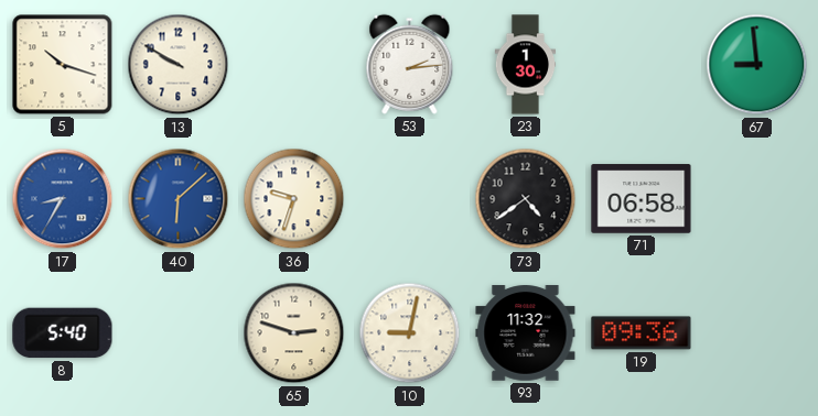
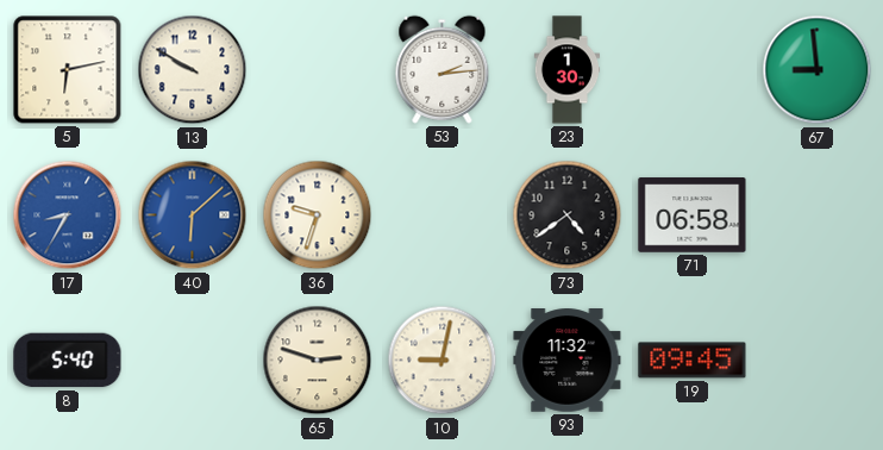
5: 10:18 -> 6:13
19: 09:36 -> 09:45
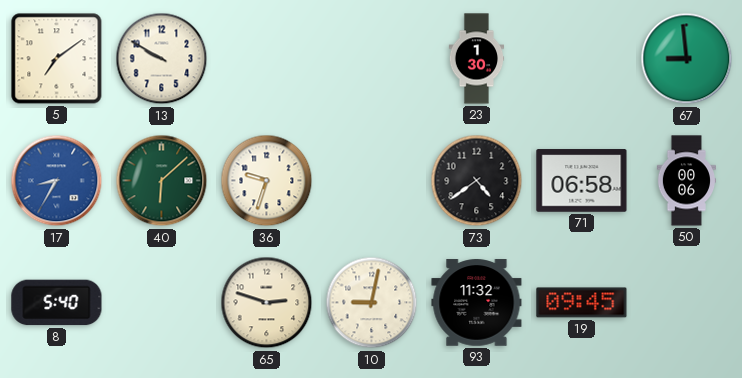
5: 6:13 -> 7:09
53: 2:14 -> none
40 dial: blue -> green
50: none -> 00:06
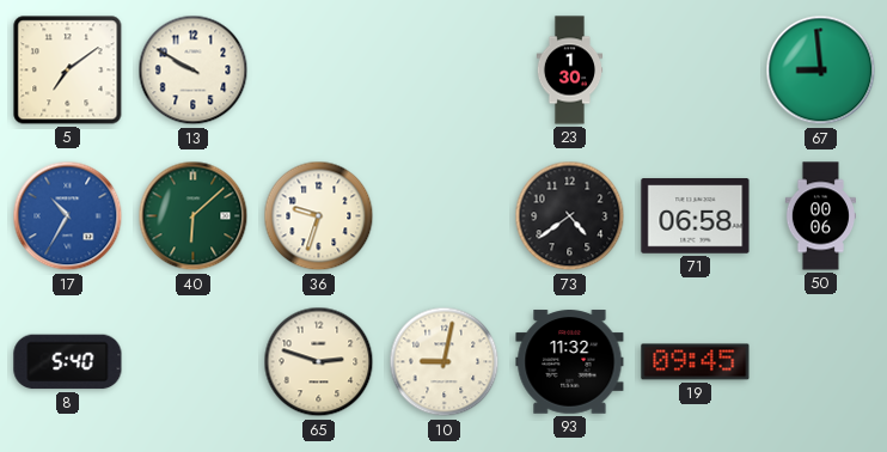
17: 8:35 -> 10:35
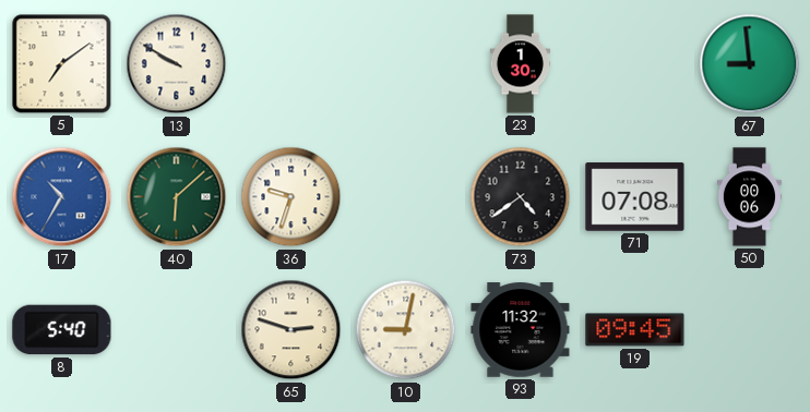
71: 06:58 -> 07:08
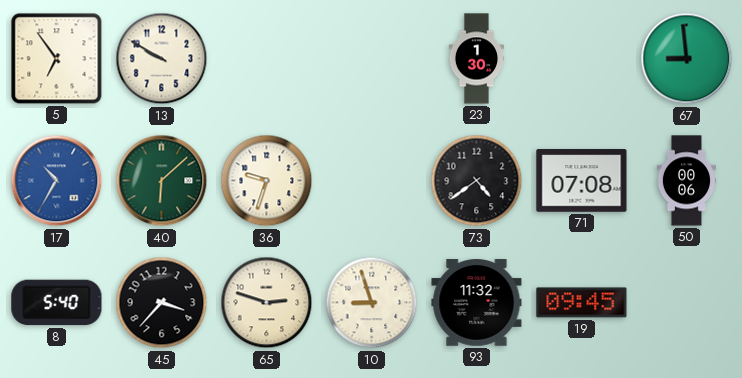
5: 7:09 -> 6:54
45: none -> 3:37
10: 9:02 -> 8:57
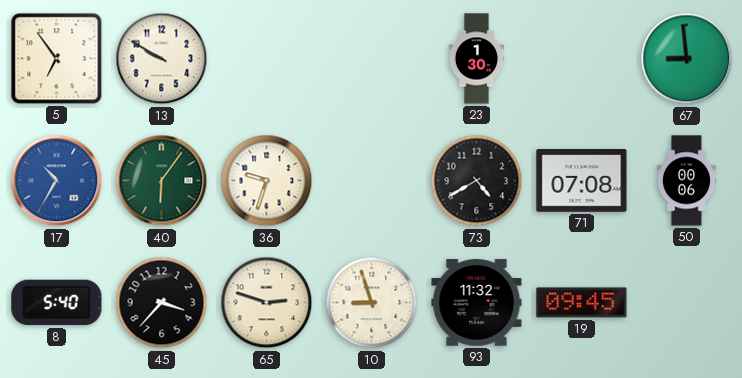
40: 6:08 -> 6:06
73: 4:39 -> 4:40
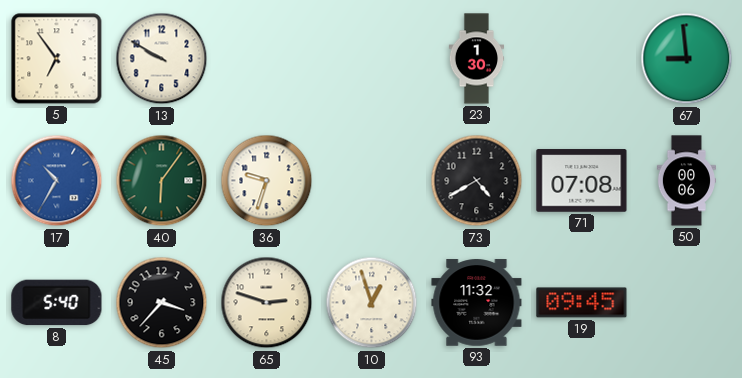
10: 8:57 -> 12:57
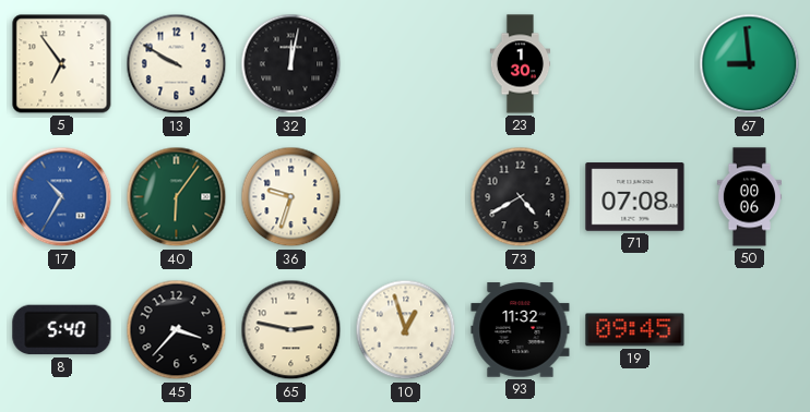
32: none -> 12:02
65: 2:48 -> 2:47
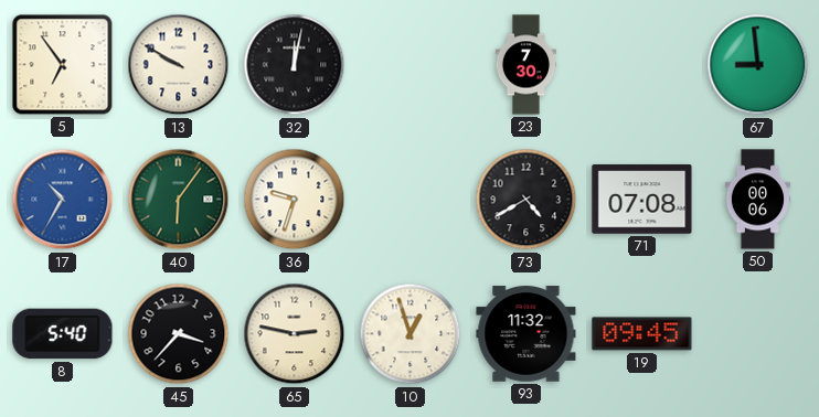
23: 1:30 -> 7:30
